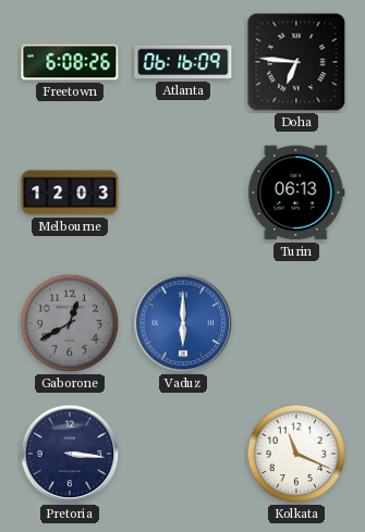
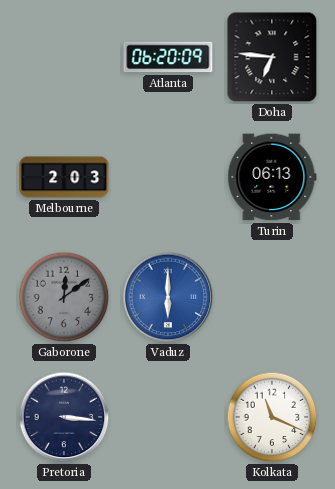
Freetown: 6:08 -> none
Atlanta: 06:16 -> 06:20
Melbourne: 12:03 -> 2:03
Gaborone: 12:40 -> 12:09
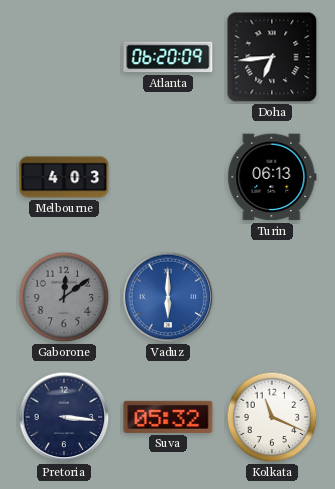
Doha: 6:46 -> 6:44
Melbourne: 2:03 -> 4:03
Suva: none -> 05:32
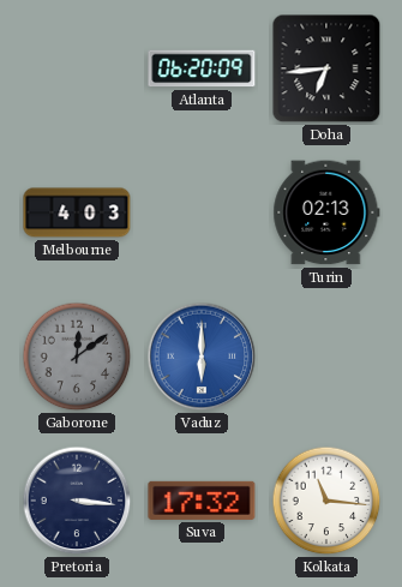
Turin: 06:13 -> 02:13
Suva: 05:32 -> 17:32
Kolkata: 11:19 -> 11:16
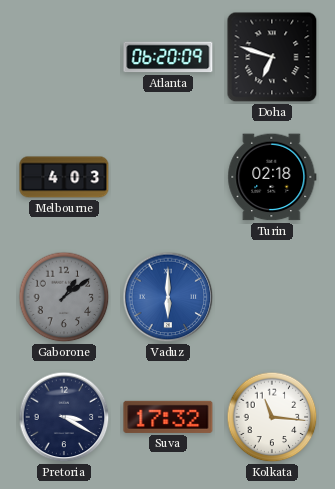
Doha: 6:44 -> 6:48
Turin: 02:13 -> 02:18
Gaborone: 12:09 -> 1:09
Pretoria: 3:16 -> 3:20
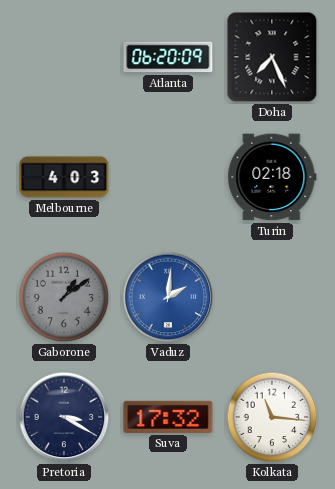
Doha: 6:48 -> 7:26
Vaduz: 6:00 -> 2:01
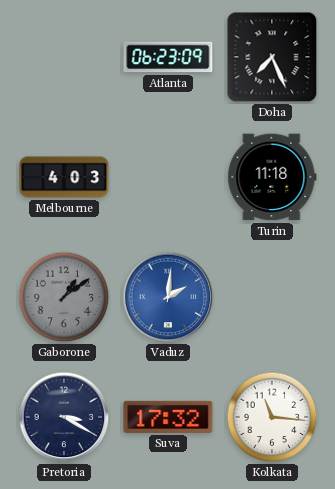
Atlanta: 06:20 -> 06:23
Turin: 02:18 -> 11:18
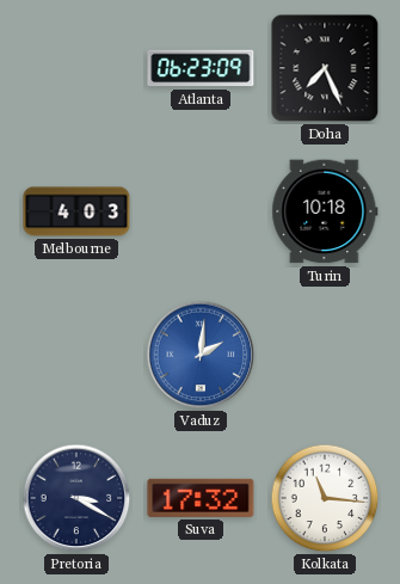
Turin: 11:18 -> 10:18
Gaborone: 1:09 -> none
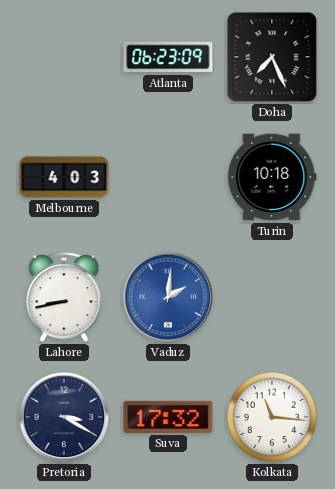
Lahore: none -> 8:43
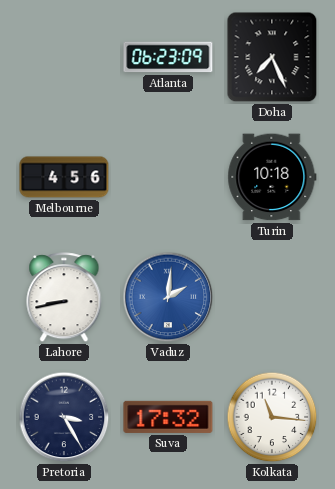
Melbourne: 4:03 -> 4:56
Pretoria: 3:20 -> 3:25
